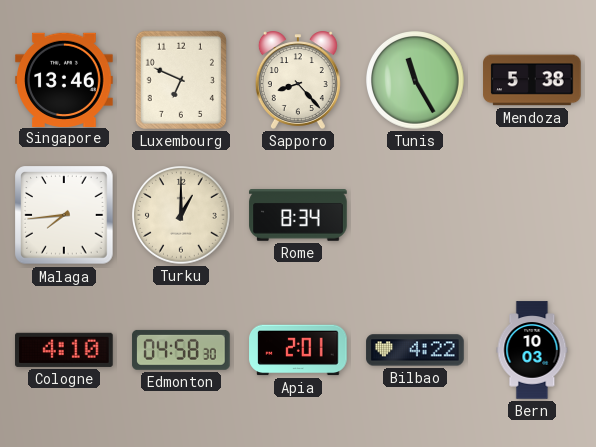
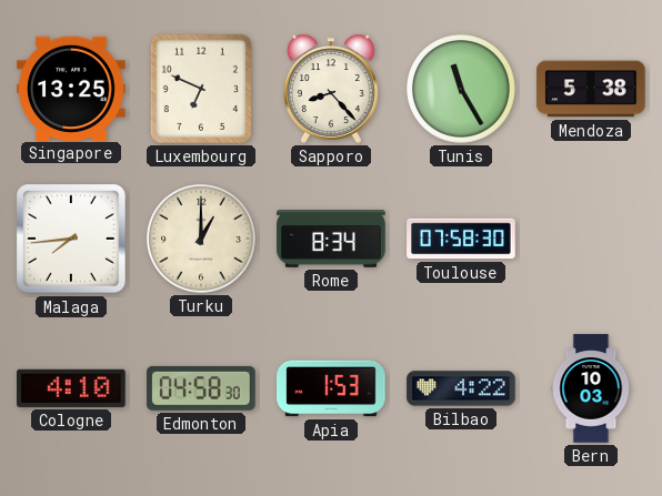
Singapore: 13:46 -> 13:25
Toulouse: none -> 07:58
Apia: 2:01 -> 1:53
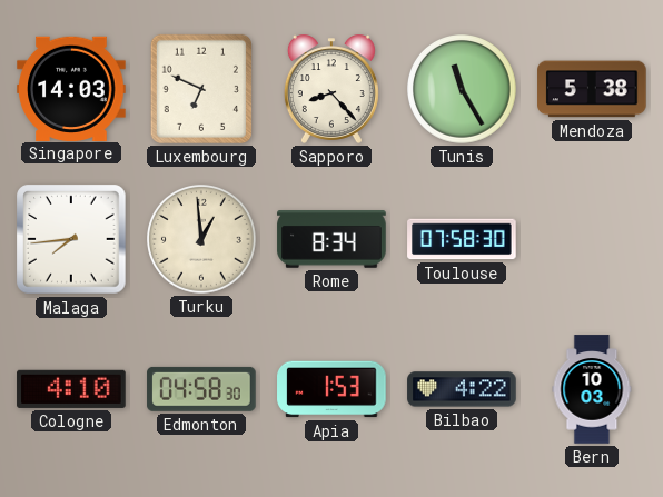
Singapore: 13:25 -> 14:03
Turku: 1:00 -> 12:59
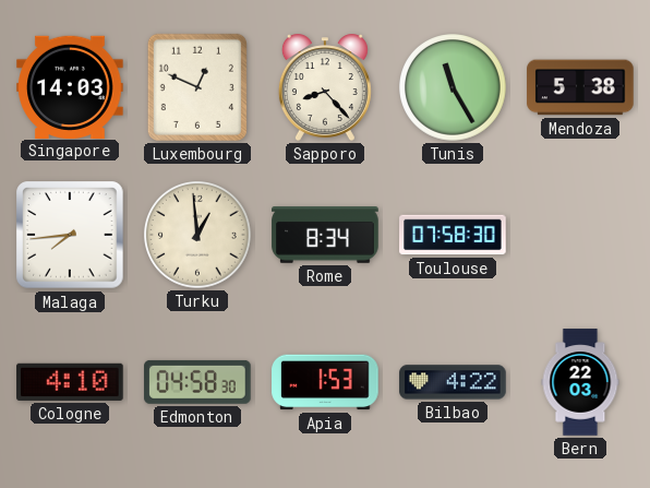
Luxembourg: 6:49 -> 12:49
Bern: 10:03 -> 22:03
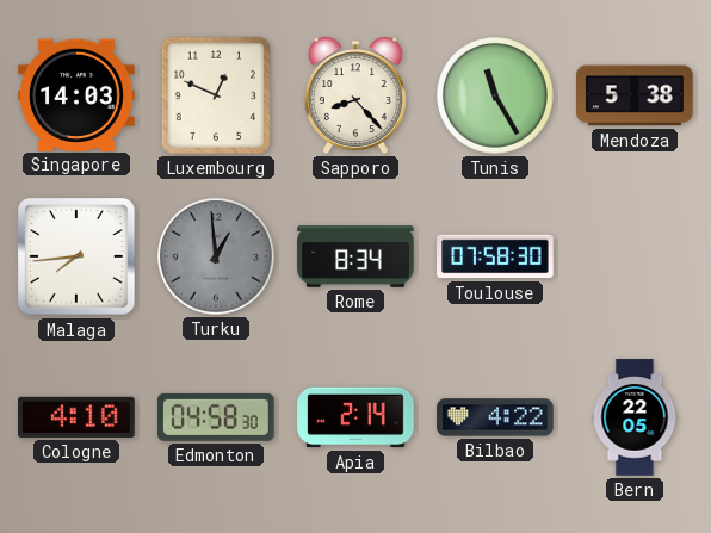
Turku dial: cream -> grey
Apia: 1:53 -> 2:14
Bern: 22:03 -> 22:05
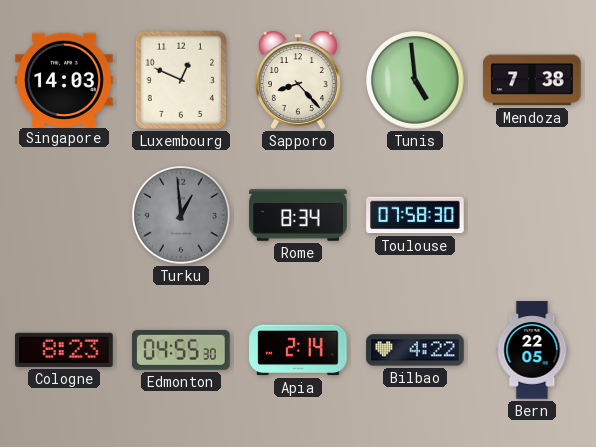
Tunis: 11:25 -> 4:59
Mendoza: 5:38 -> 7:38
Malaga: 7:44 -> none
Cologne: 4:10 -> 8:23
Edmonton: 04:58 -> 04:55
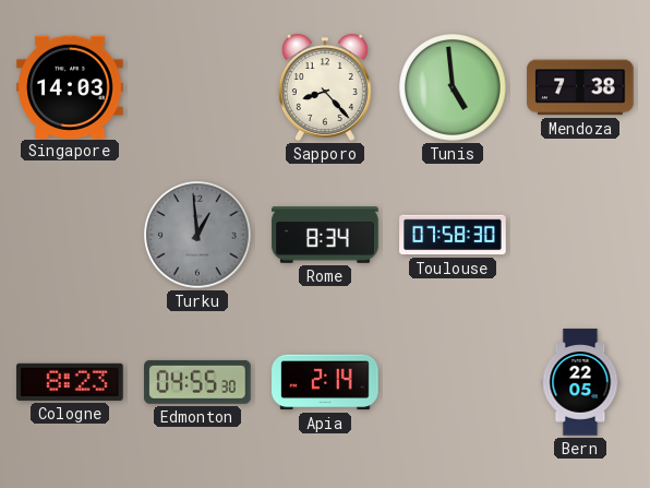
Luxembourg: 12:49 -> none
Bilbao: 4:22 -> none
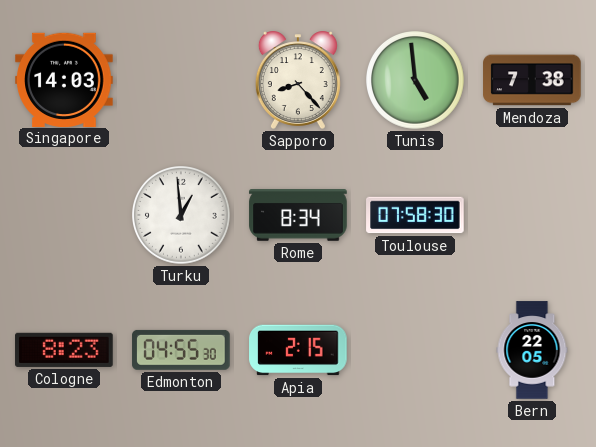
Turku dial: grey -> white
Apia: 2:14 -> 2:15
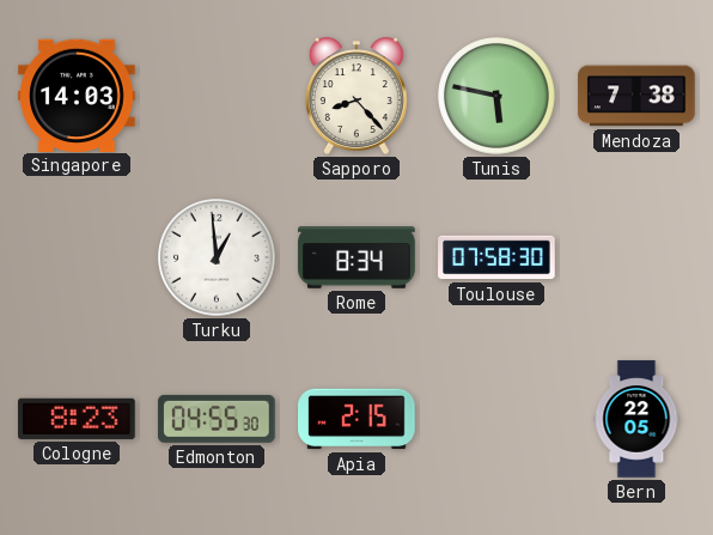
Tunis: 4:59 -> 5:47
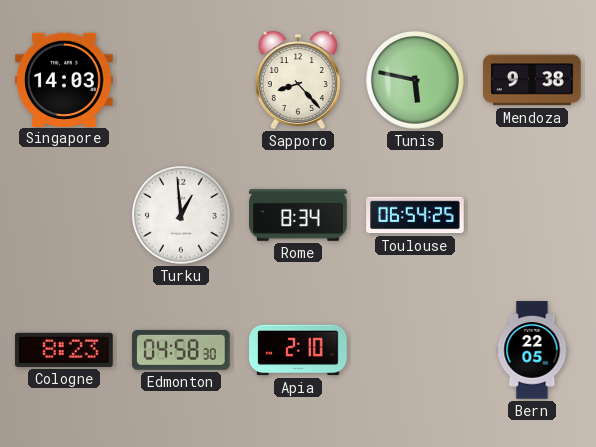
Mendoza: 7:38 -> 9:38
Toulouse: 07:58 -> 06:54
Edmonton: 04:55 -> 04:58
Apia: 2:15 -> 2:10
